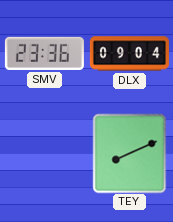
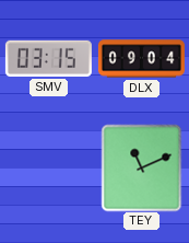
SMV: 23:36 -> 03:15
TEY: 8:11 -> 11:11
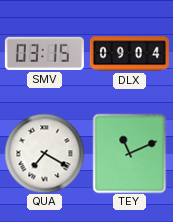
QUA: none -> 7:20
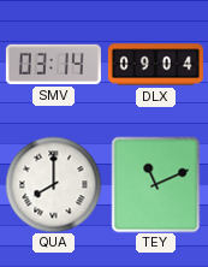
SMV: 03:15 -> 03:14
QUA: 7:20 -> 8:00
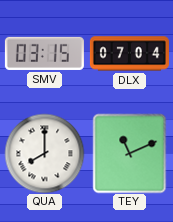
SMV: 03:14 -> 03:15
DLX: 09:04 -> 07:04
